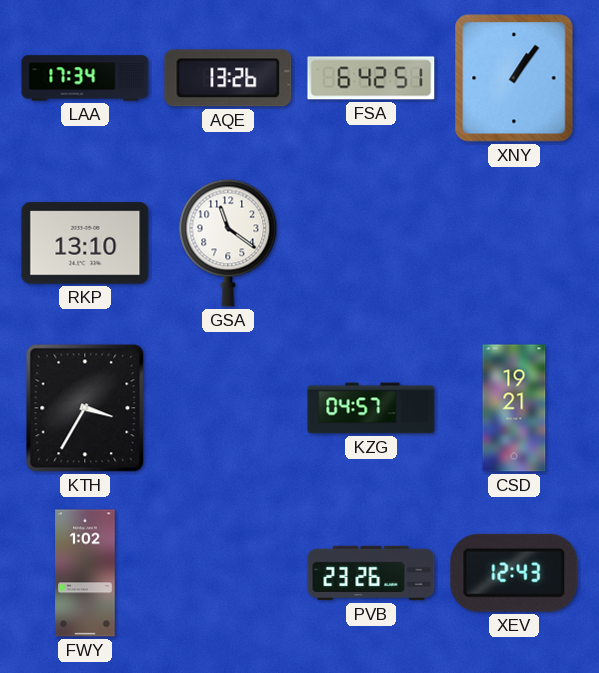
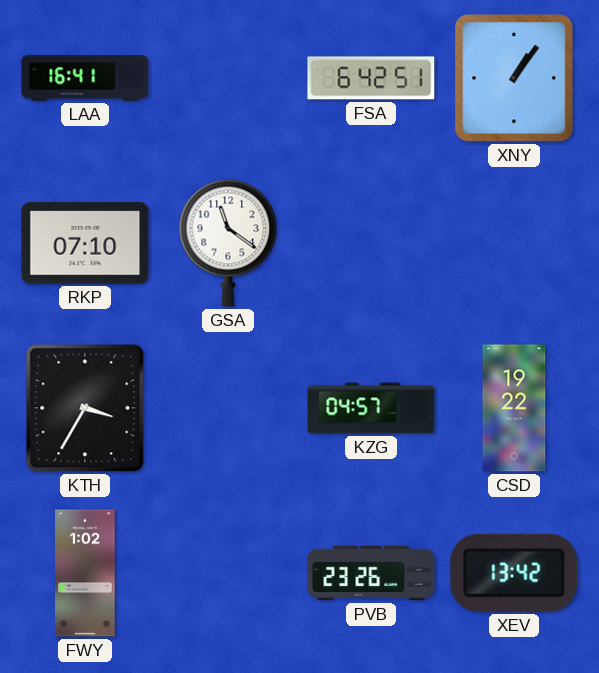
LAA: 17:34 -> 16:41
AQE: 13:26 -> none
RKP: 13:10 -> 07:10
CSD: 19:21 -> 19:22
XEV: 12:43 -> 13:42
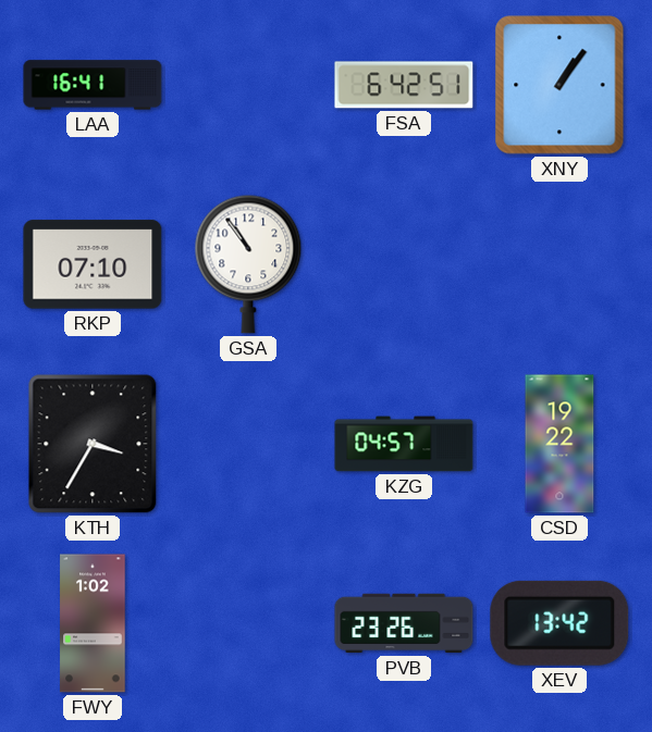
GSA: 11:21 -> 10:54
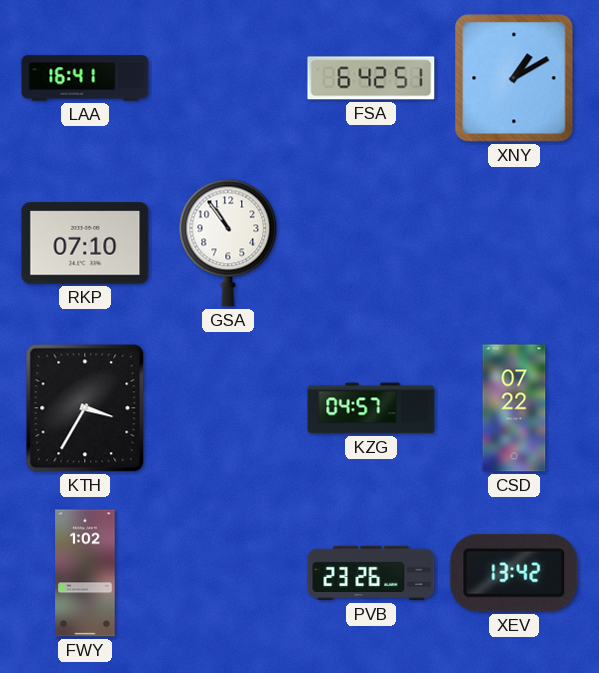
XNY: 1:06 -> 1:10
CSD: 19:22 -> 07:22
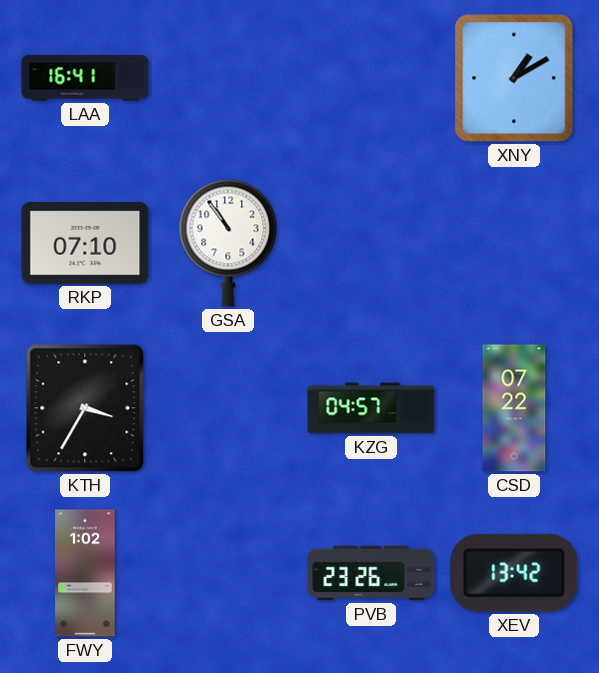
FSA: 6:42 -> none
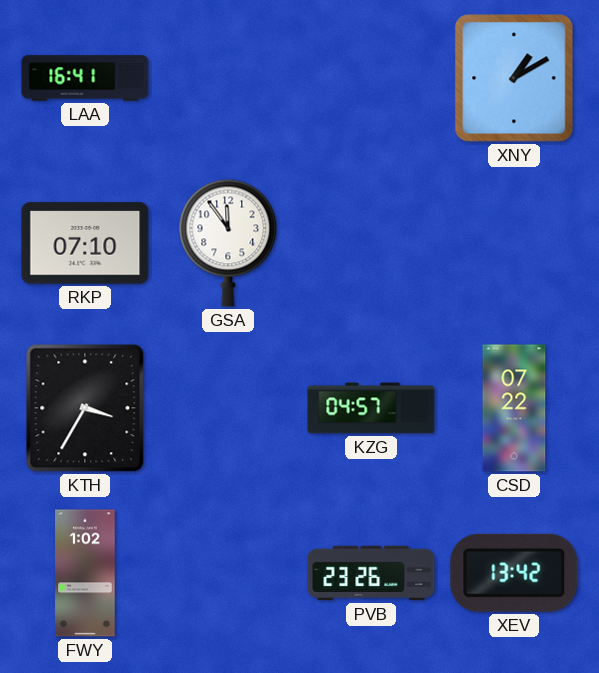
GSA: 10:54 -> 11:54
